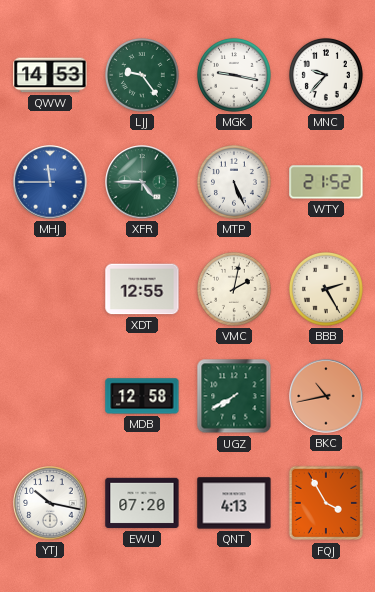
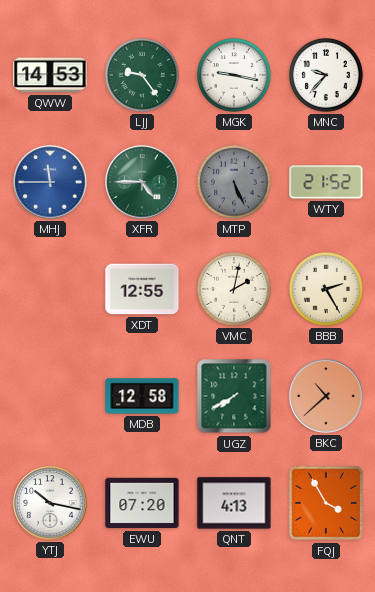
MTP dial: white -> grey
BKC: 10:43 -> 10:38
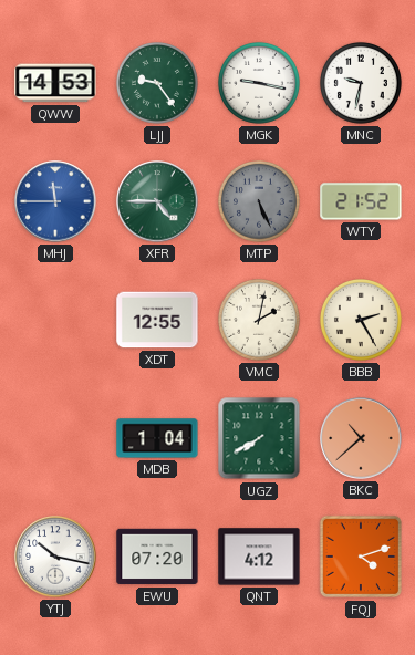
MNC: 9:37 -> 9:32
MDB: 12:58 -> 1:04
QNT: 4:13 -> 4:12
FQJ: 3:55 -> 4:12
